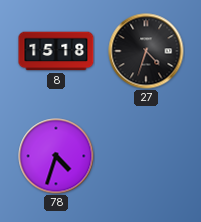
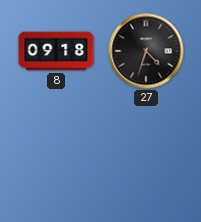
8: 15:18 -> 09:18
78: 4:33 -> none
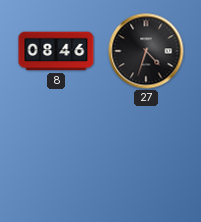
8: 09:18 -> 08:46
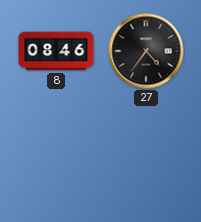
27: 4:33 -> 4:36
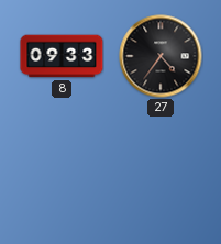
8: 08:46 -> 09:33
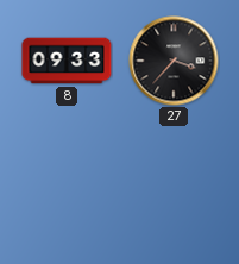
27: 4:36 -> 3:37
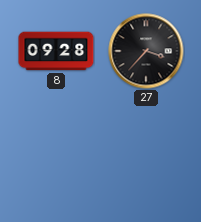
8: 09:33 -> 09:28
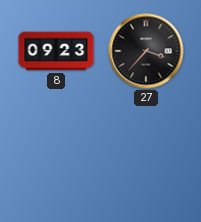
8: 09:28 -> 09:23
